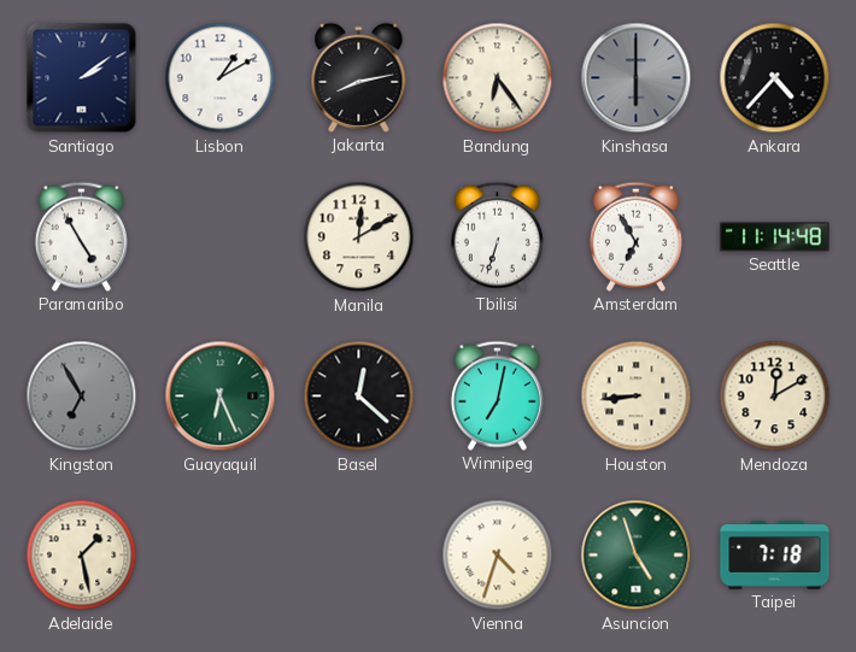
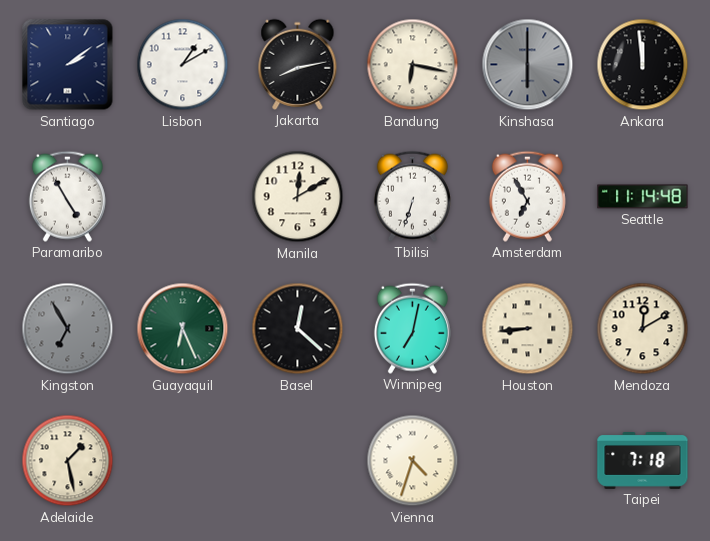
Bandung: 6:24 -> 6:17
Ankara: 4:37 -> 11:59
Asuncion: 4:57 -> none
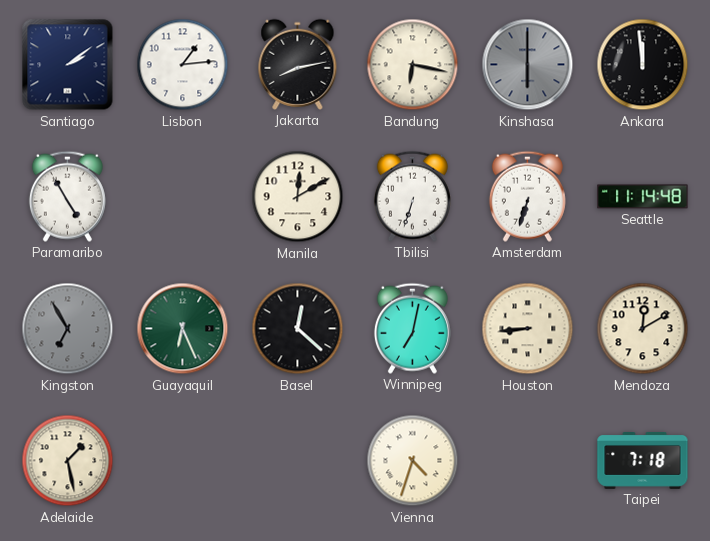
Lisbon: 1:10 -> 1:14
Amsterdam: 6:55 -> 6:33
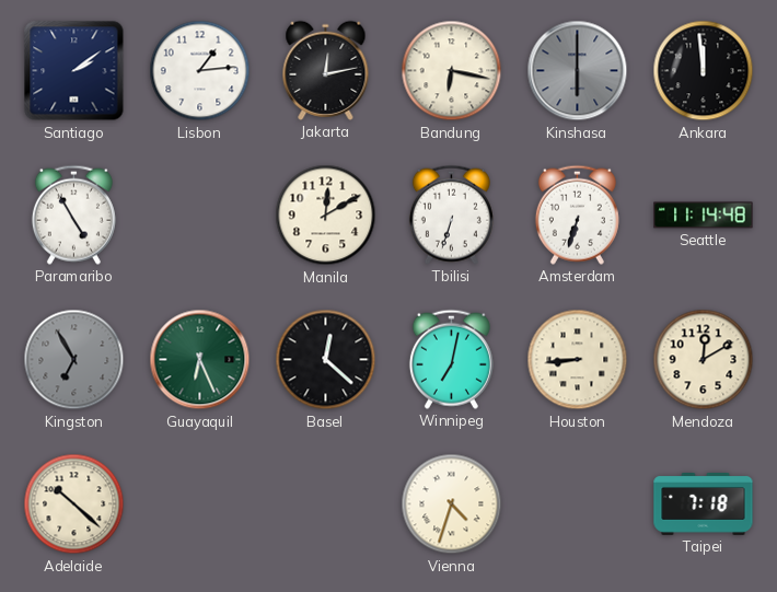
Jakarta: 8:13 -> 12:13
Adelaide: 1:28 -> 10:22
